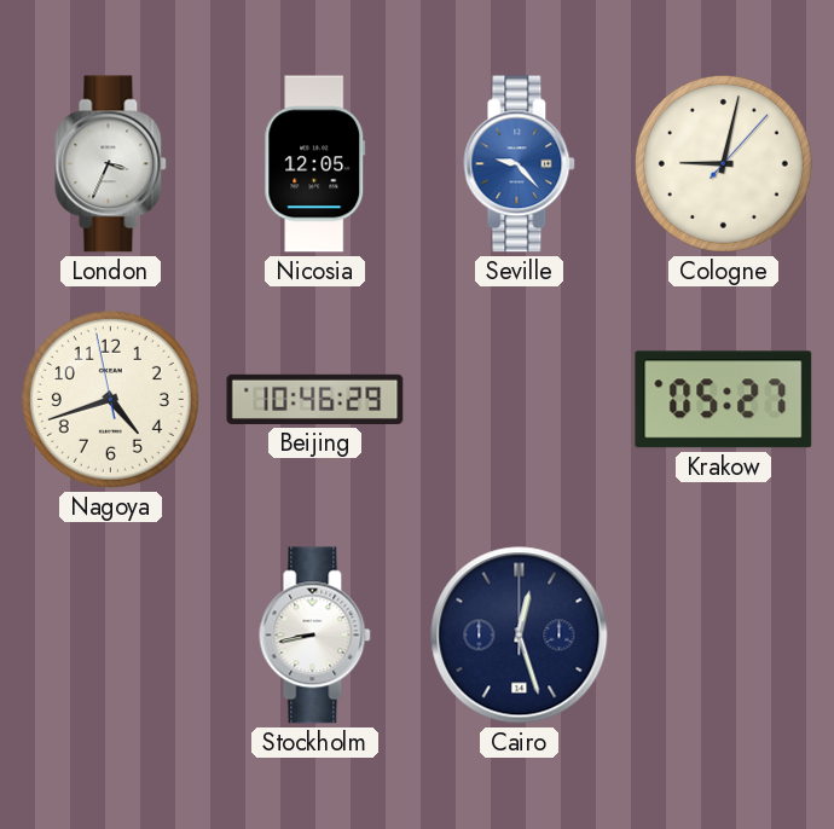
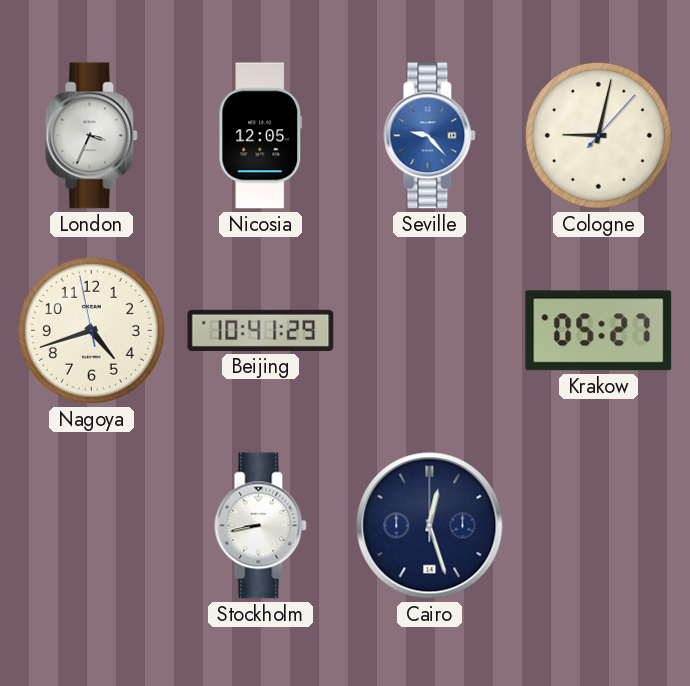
Beijing: 10:46 -> 10:41
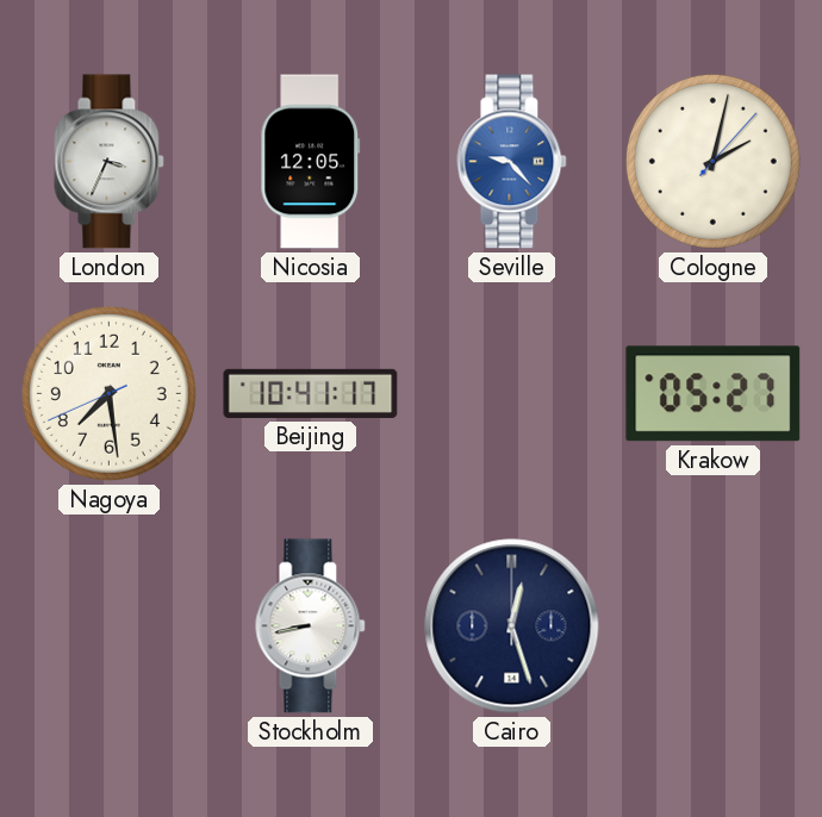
Cologne: 9:02 -> 2:02
Nagoya: 4:41 -> 7:28
Beijing: 10:41:29 -> 10:41:17
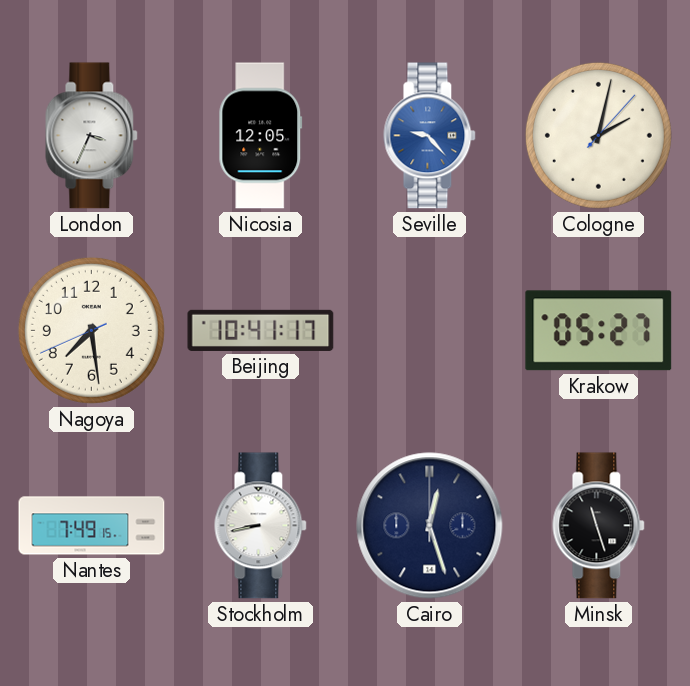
Nantes: none -> 7:49
Minsk: none -> 11:27
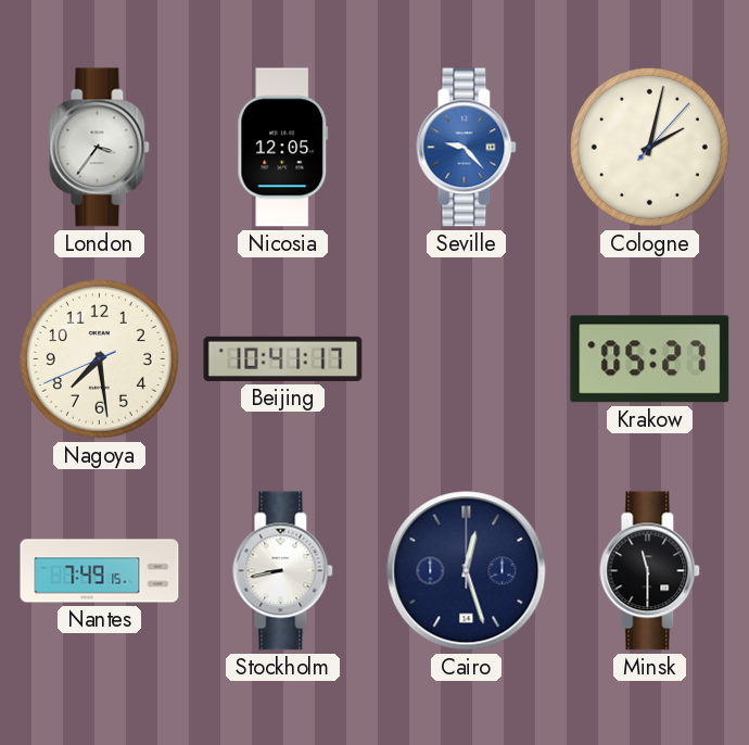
London: 3:34 -> 3:36
Minsk: 11:27 -> 11:30
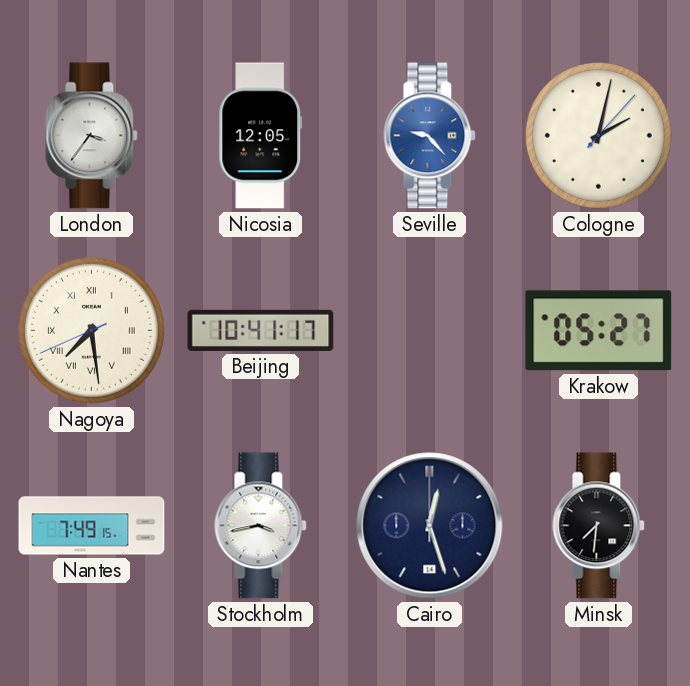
Nagoya numerals: Arabic -> Roman
Stockholm: 8:43 -> 3:43
Minsk: 11:30 -> 7:31
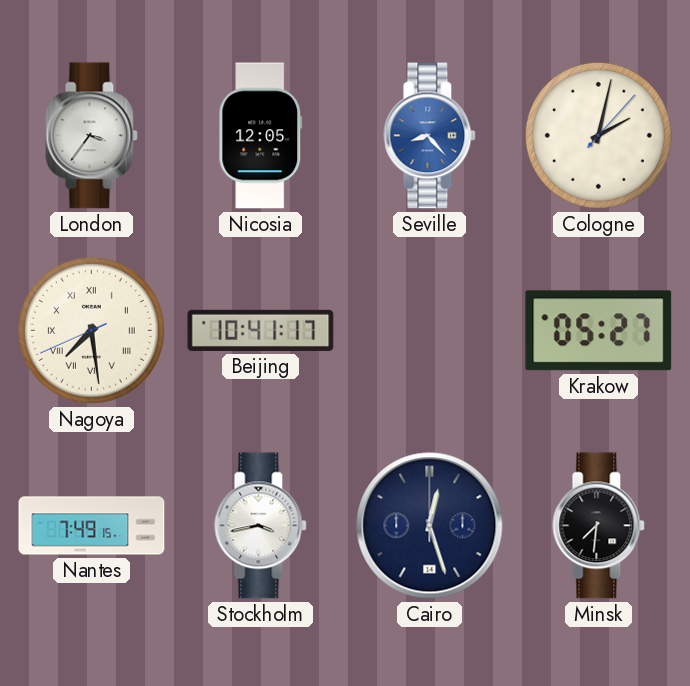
Seville: 9:23 -> 8:23
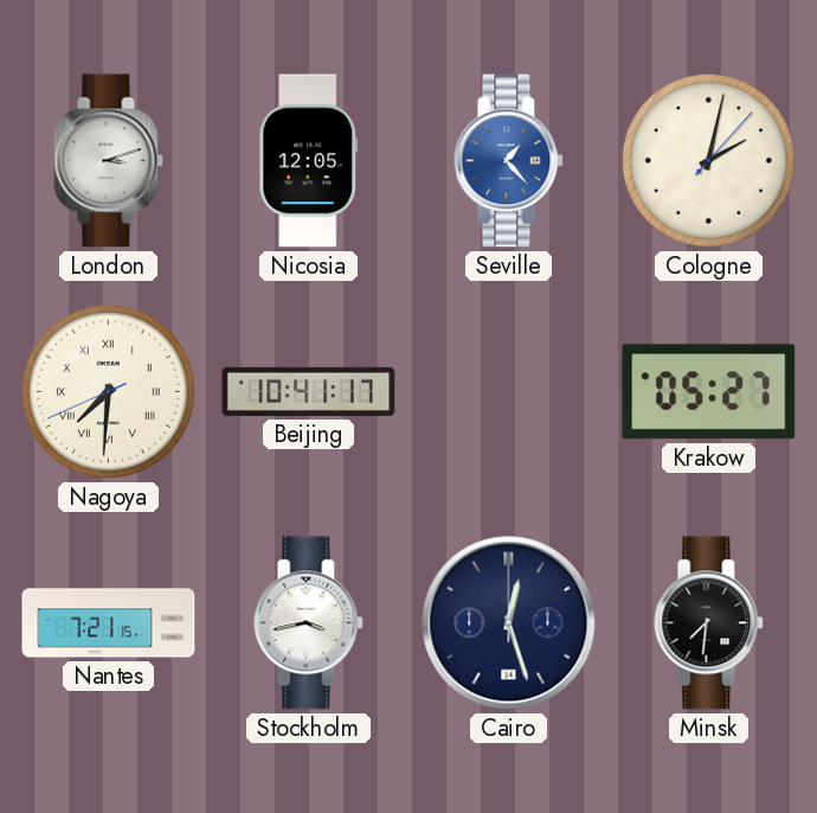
London: 3:36 -> 3:12
Seville: 8:23 -> 1:23
Nagoya: 7:28 -> 7:30
Nantes: 7:49 -> 7:21
